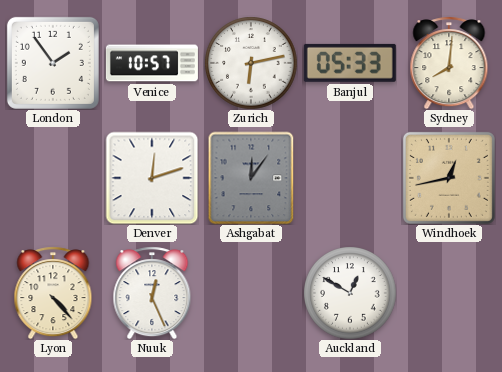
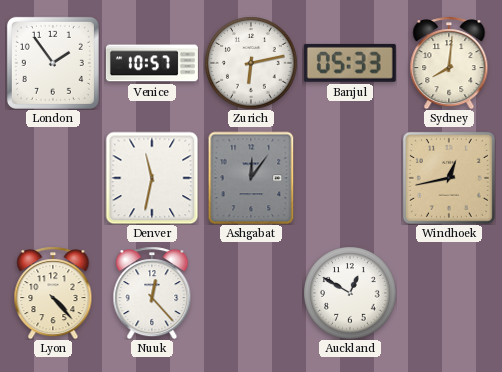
Denver: 12:12 -> 11:32
Nuuk: 12:26 -> 12:23
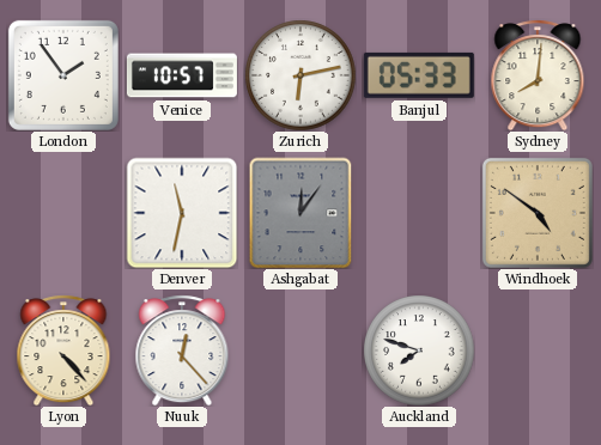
Windhoek: 12:43 -> 4:51
Auckland: 12:50 -> 7:48
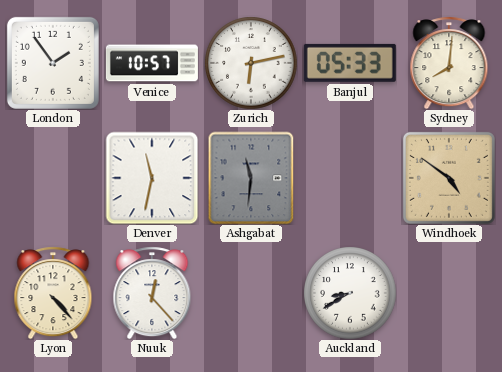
Ashgabat: 12:06 -> 11:31
Auckland: 7:48 -> 8:40
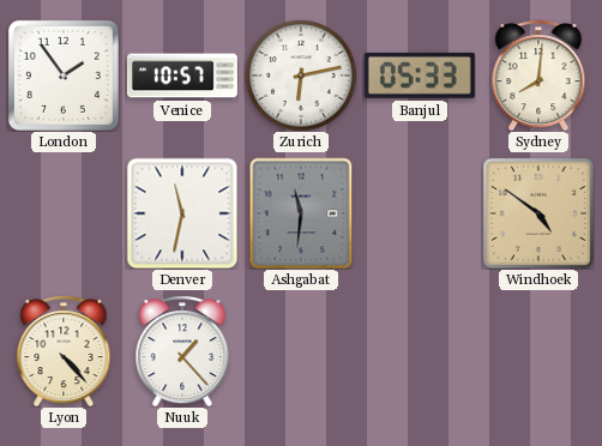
Nuuk: 12:23 -> 1:23
Auckland: 8:40 -> none
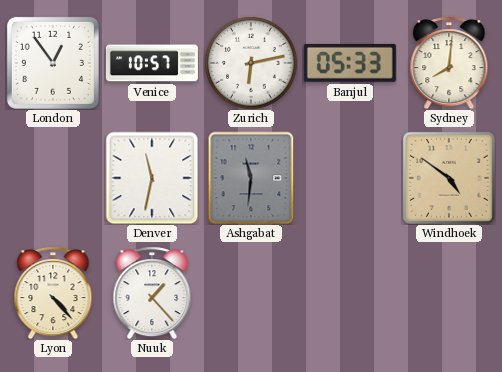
London: 1:54 -> 12:54
